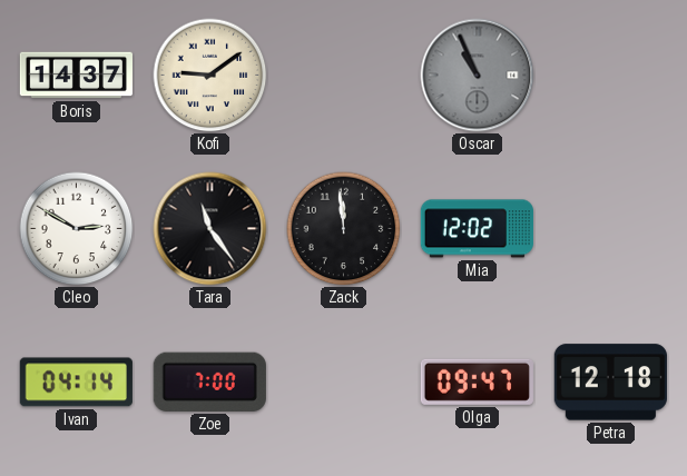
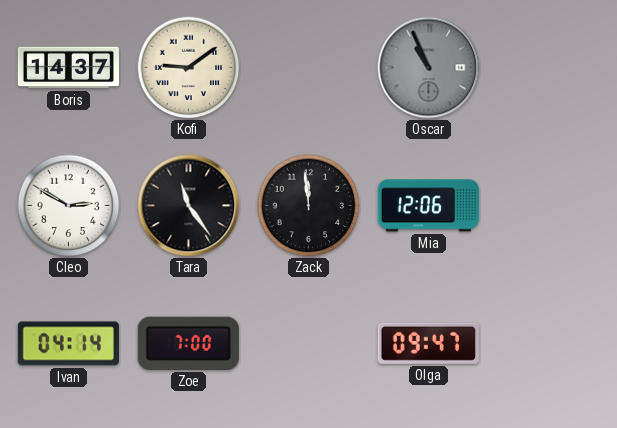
Mia: 12:02 -> 12:06
Petra: 12:18 -> none
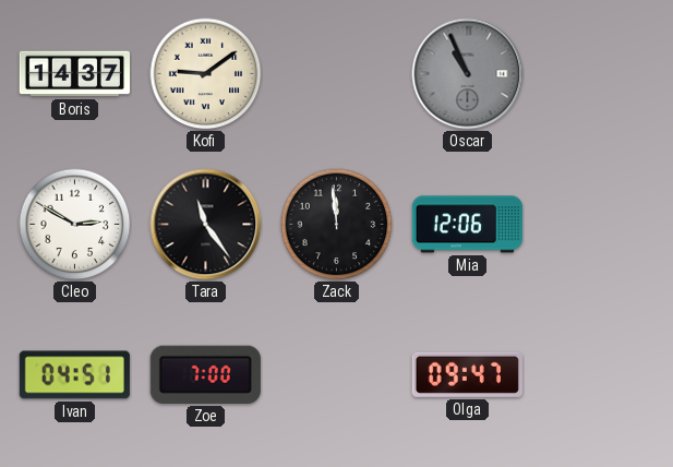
Ivan: 04:14 -> 04:51
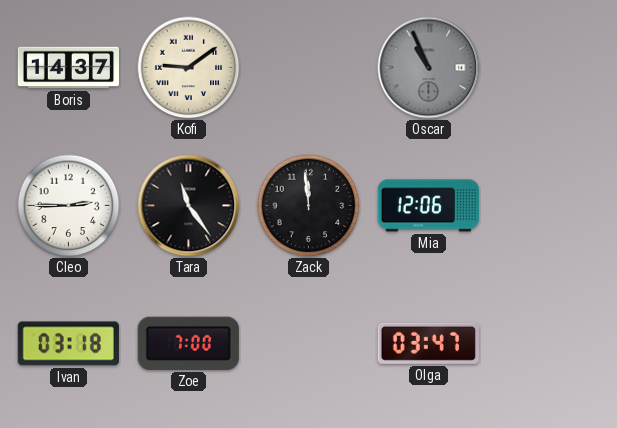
Cleo: 2:50 -> 2:45
Ivan: 04:51 -> 03:18
Olga: 09:47 -> 03:47
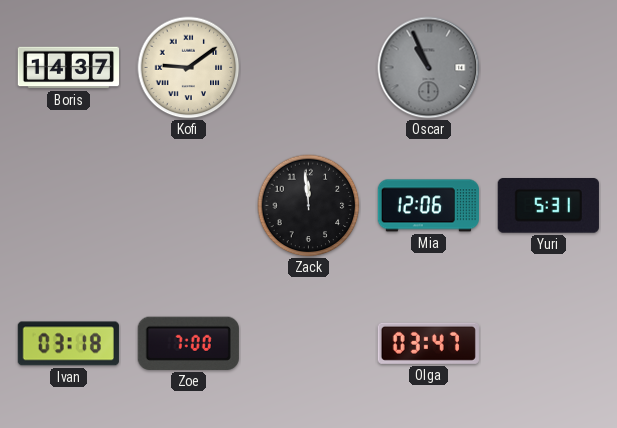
Cleo: 2:45 -> none
Tara: 11:24 -> none
Yuri: none -> 5:31
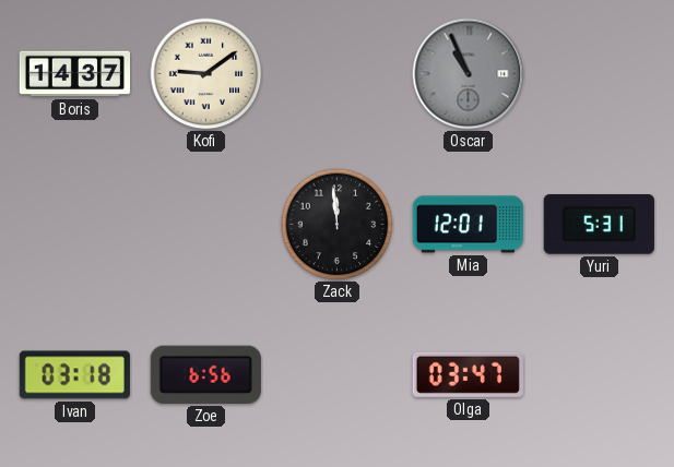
Mia: 12:06 -> 12:01
Zoe: 7:00 -> 6:56
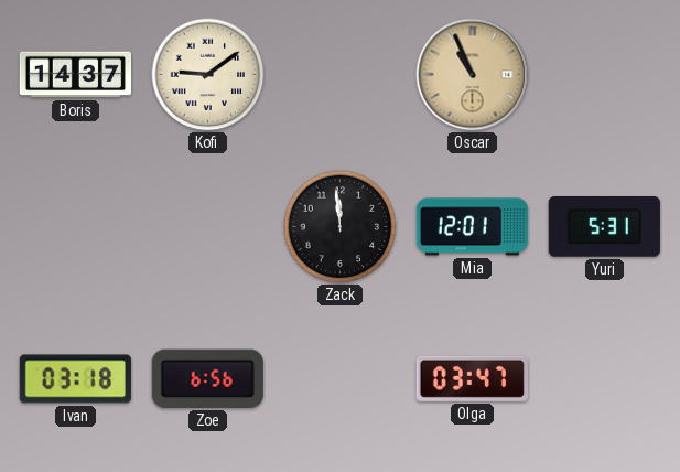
Oscar dial: grey -> champagne
